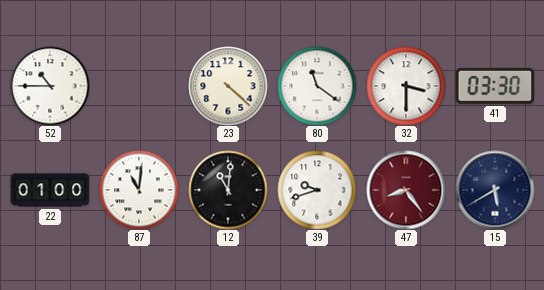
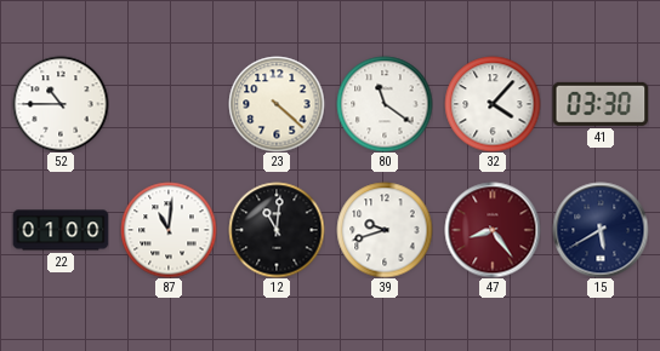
32: 3:30 -> 4:07
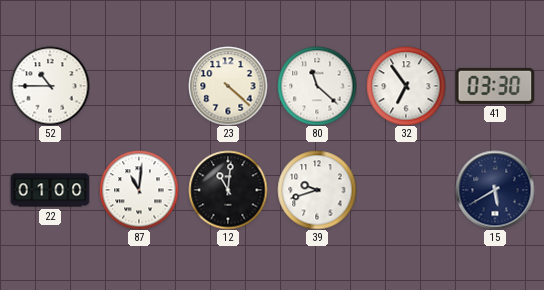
80: 11:21 -> 11:22
32: 4:07 -> 6:54
47: 8:24 -> none
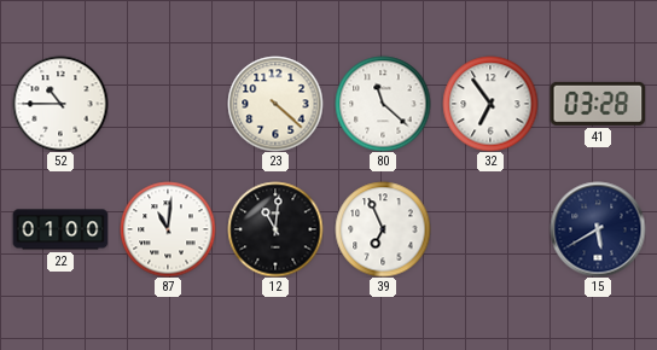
41: 03:30 -> 03:28
39: 9:42 -> 6:56
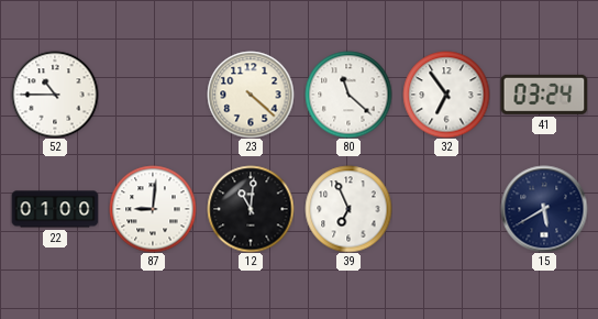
41: 03:28 -> 03:24
87: 11:01 -> 9:01
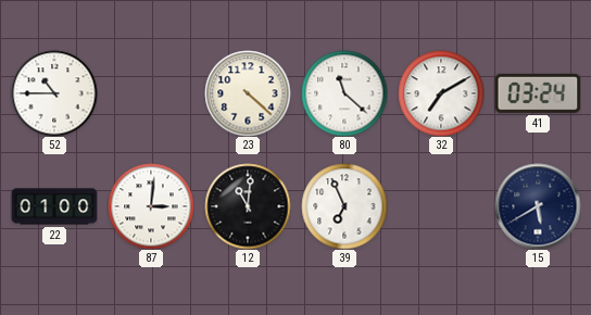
32: 6:54 -> 7:10
87: 9:01 -> 3:01
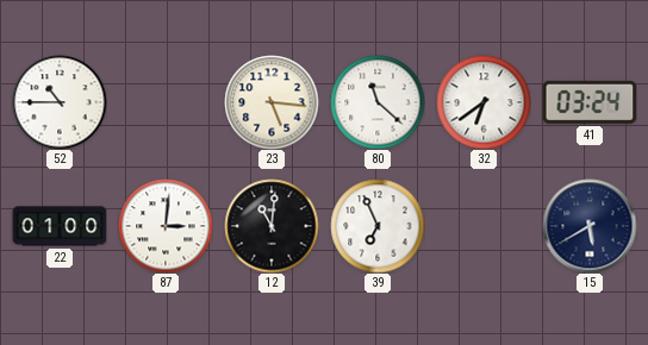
23: 4:22 -> 5:16
32: 7:10 -> 6:39
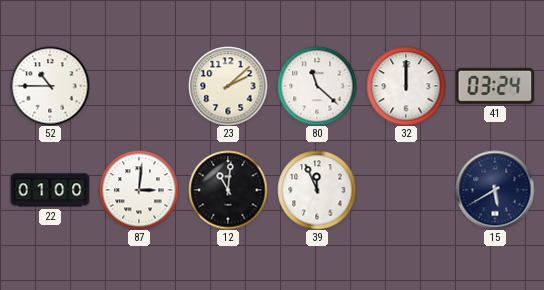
23: 5:16 -> 2:08
32: 6:39 -> 12:00
39: 6:56 -> 11:56
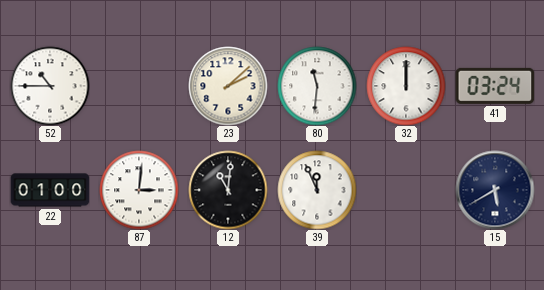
80: 11:22 -> 11:31
